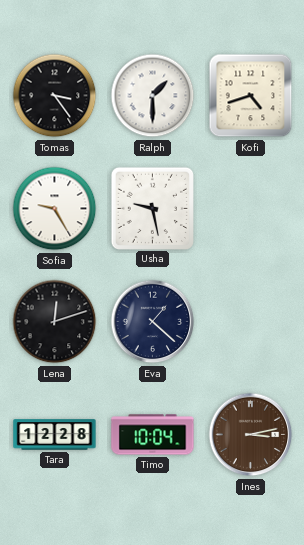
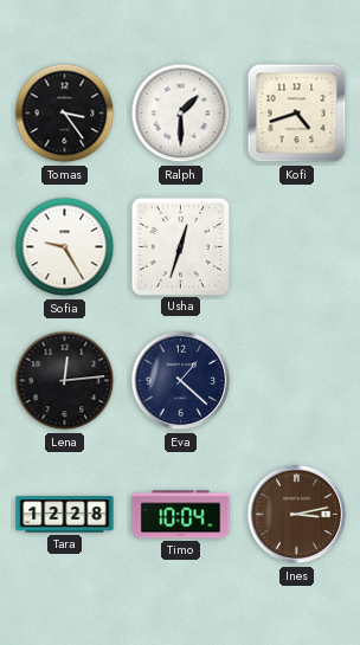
Usha: 9:28 -> 12:33
Lena: 12:12 -> 12:14
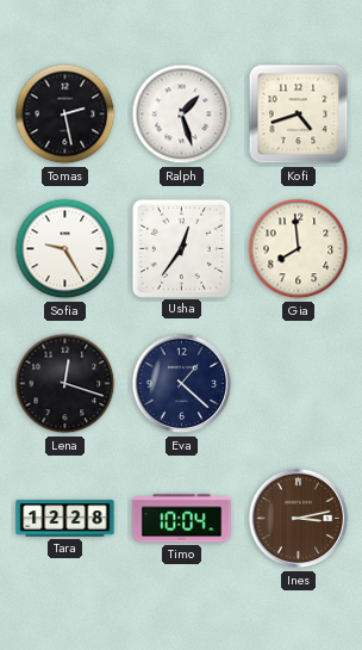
Tomas: 3:24 -> 2:28
Ralph: 1:30 -> 1:27
Usha: 12:33 -> 12:36
Gia: none -> 7:59
Lena: 12:14 -> 12:18
